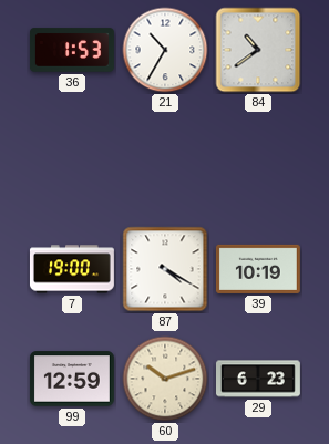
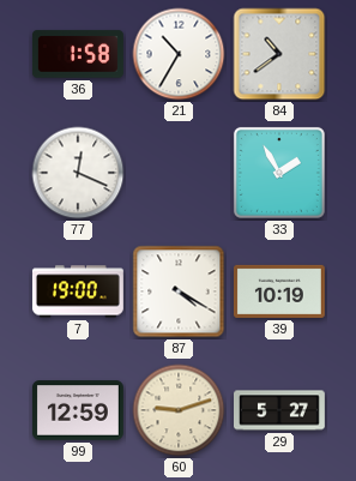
36: 1:53 -> 1:58
77: none -> 12:19
33: none -> 1:55
60: 10:12 -> 9:12
29: 6:23 -> 5:27
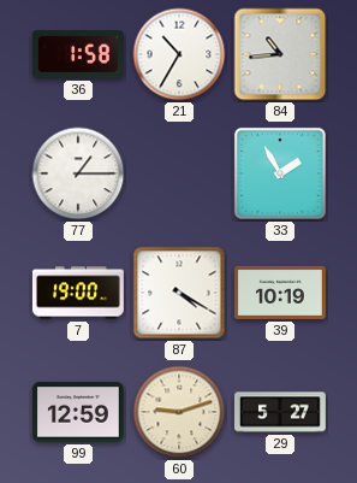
84: 10:39 -> 10:44
77: 12:19 -> 1:15
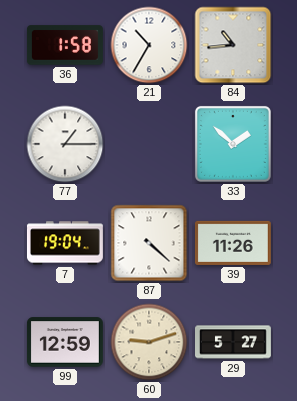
33: 1:55 -> 1:52
7: 19:00 -> 19:04
87: 4:20 -> 4:22
39: 10:19 -> 11:26
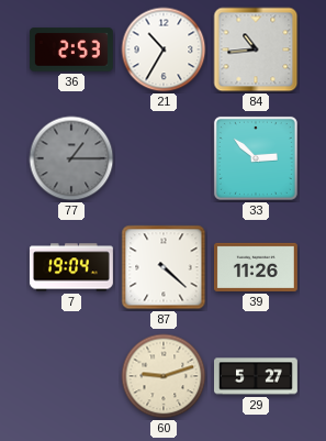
36: 1:58 -> 2:53
77 dial: white -> grey
33: 1:52 -> 2:52
99: 12:59 -> none
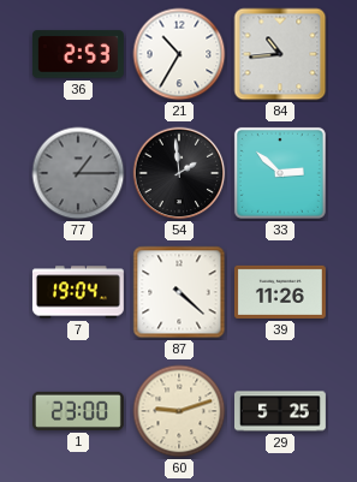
54: none -> 1:59
1: none -> 23:00
29: 5:27 -> 5:25
